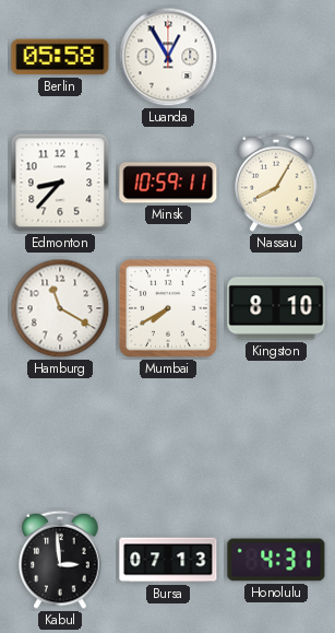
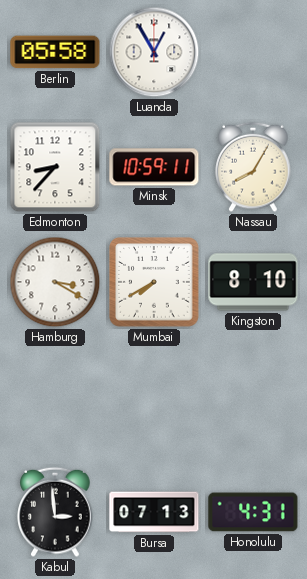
Hamburg: 11:20 -> 3:20
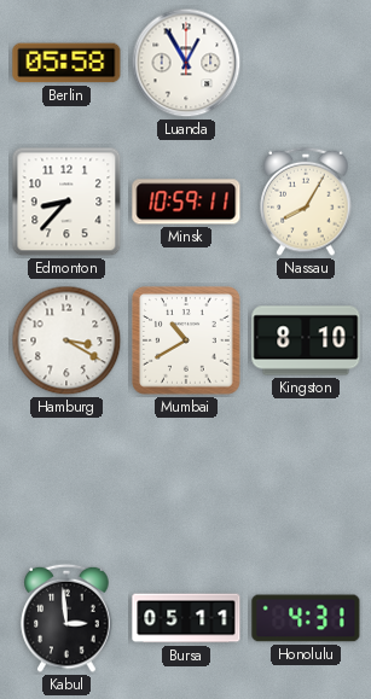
Mumbai: 7:40 -> 10:40
Bursa: 07:13 -> 05:11
